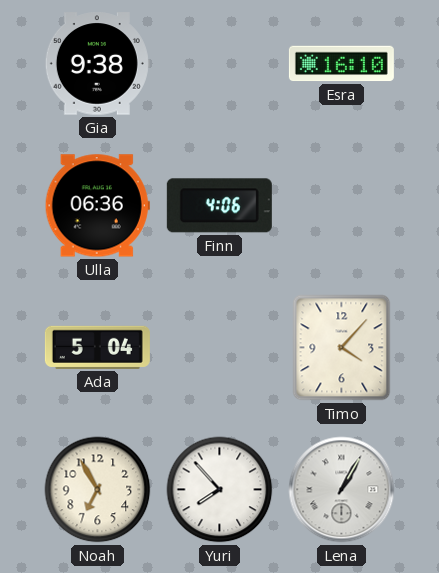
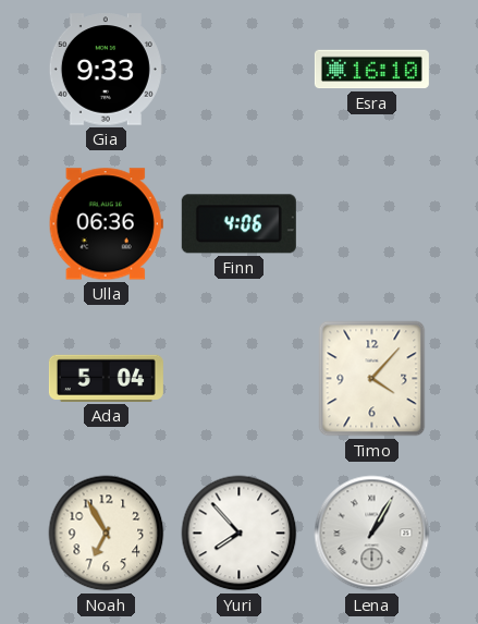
Gia: 9:38 -> 9:33
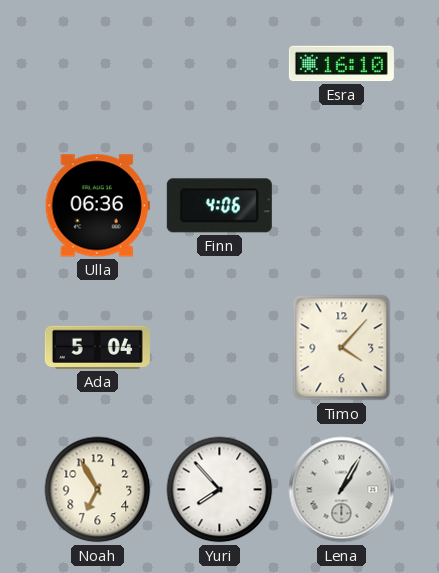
Gia: 9:33 -> none
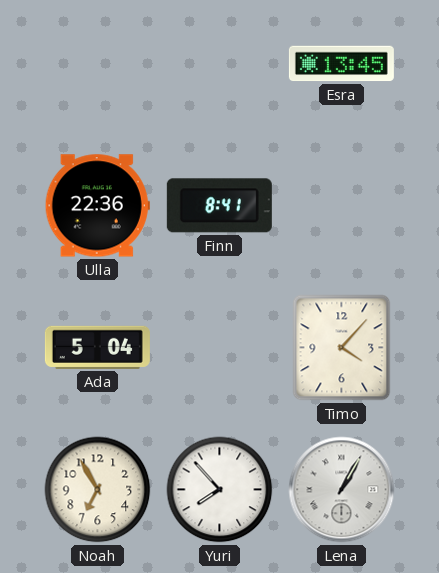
Esra: 16:10 -> 13:45
Ulla: 06:36 -> 22:36
Finn: 4:06 -> 8:41
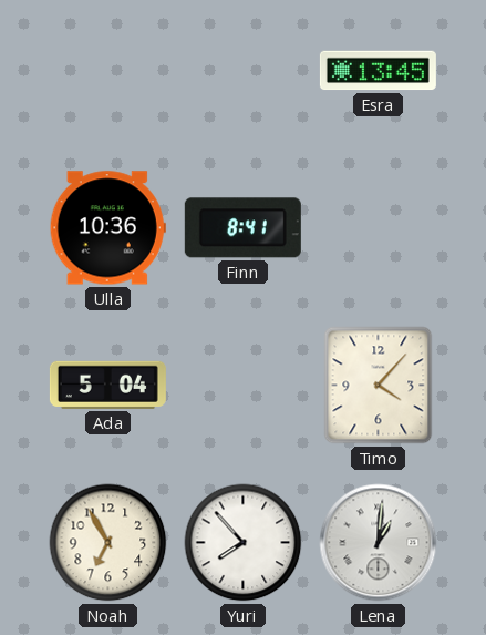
Ulla: 22:36 -> 10:36
Lena: 1:05 -> 1:01
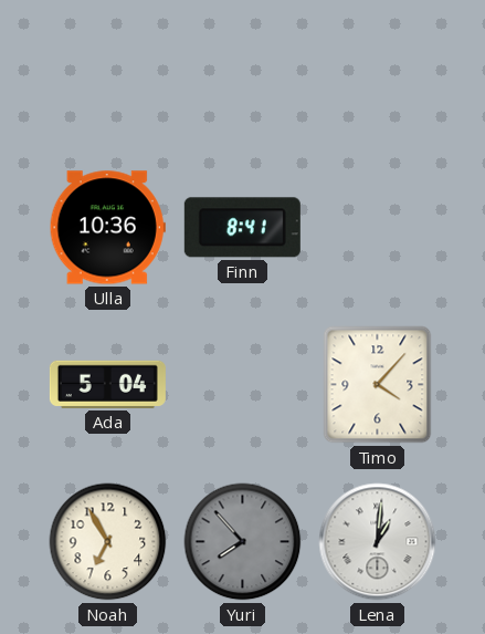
Esra: 13:45 -> none
Yuri dial: white -> grey
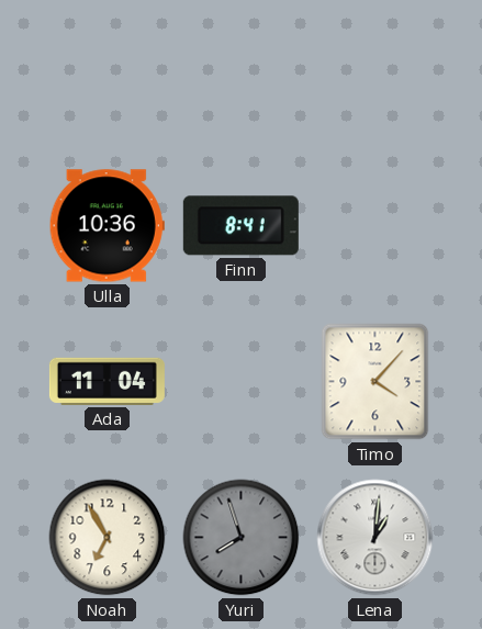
Ada: 5:04 -> 11:04
Yuri: 7:53 -> 7:57
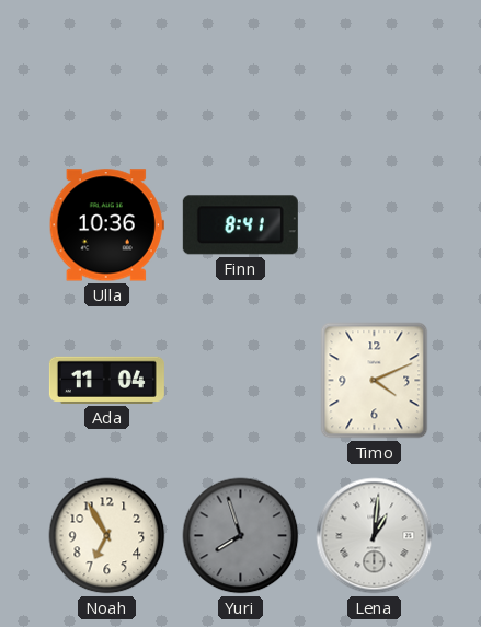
Timo: 4:07 -> 4:11
